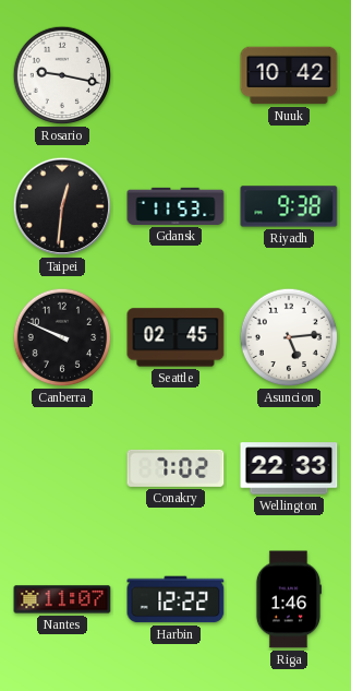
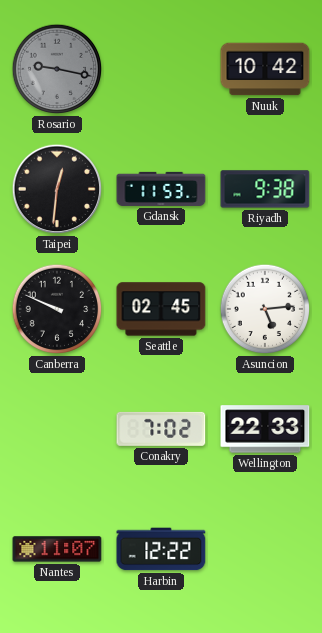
Rosario dial: white -> grey
Riga: 1:46 -> none
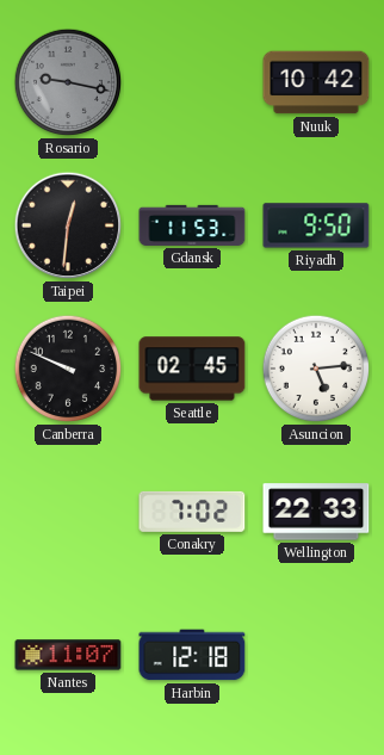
Riyadh: 9:38 -> 9:50
Harbin: 12:22 -> 12:18
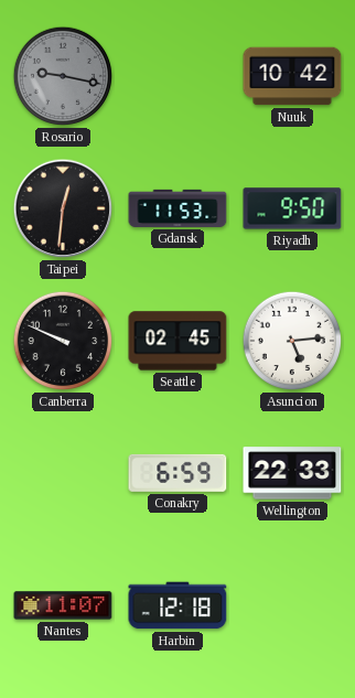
Conakry: 7:02 -> 6:59
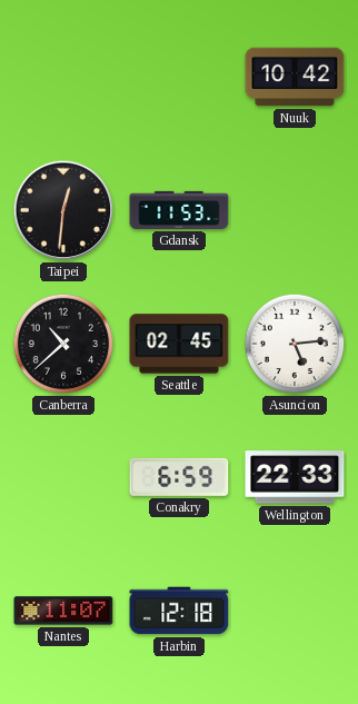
Rosario: 9:17 -> none
Riyadh: 9:50 -> none
Canberra: 9:49 -> 10:38
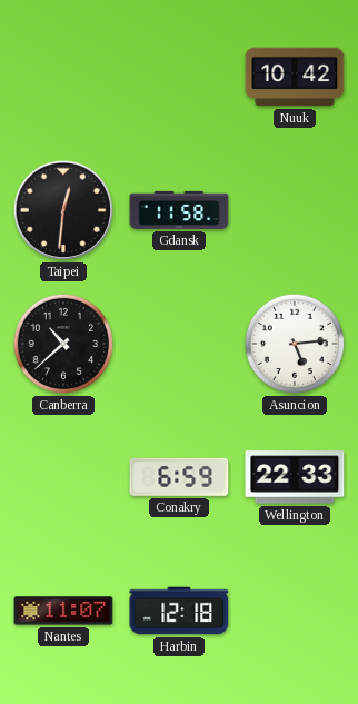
Gdansk: 11:53 -> 11:58
Seattle: 02:45 -> none
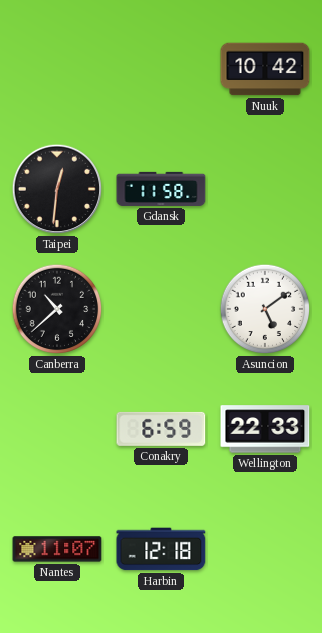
Asuncion: 5:14 -> 5:09
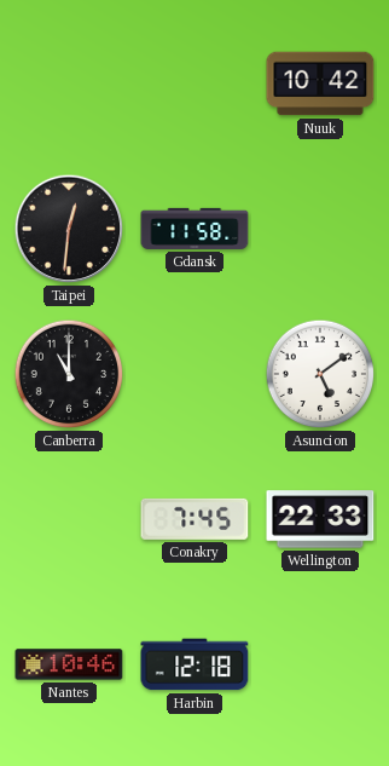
Canberra: 10:38 -> 11:00
Conakry: 6:59 -> 7:45
Nantes: 11:07 -> 10:46
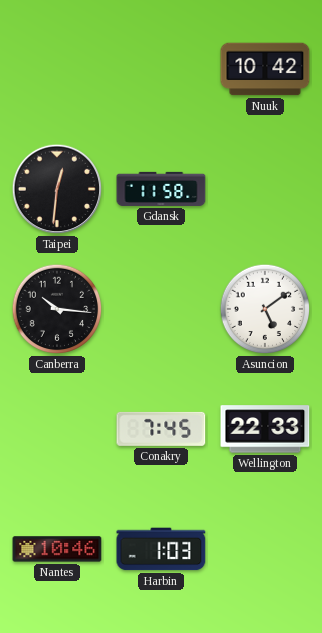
Canberra: 11:00 -> 10:16
Harbin: 12:18 -> 1:03
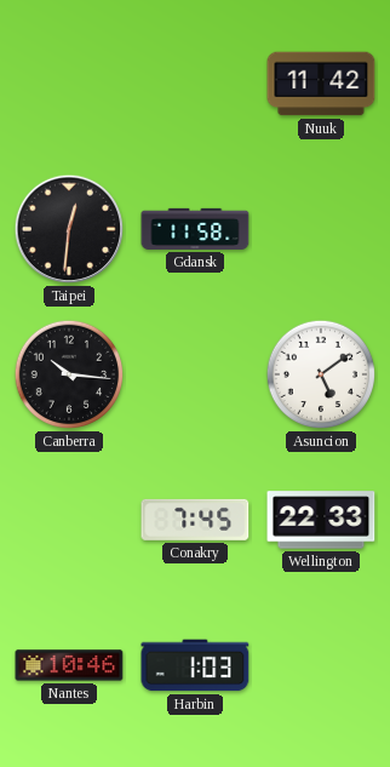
Nuuk: 10:42 -> 11:42
